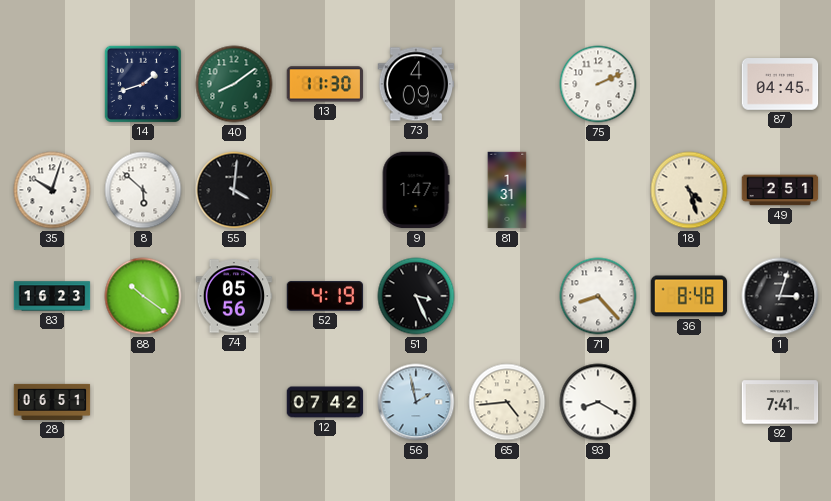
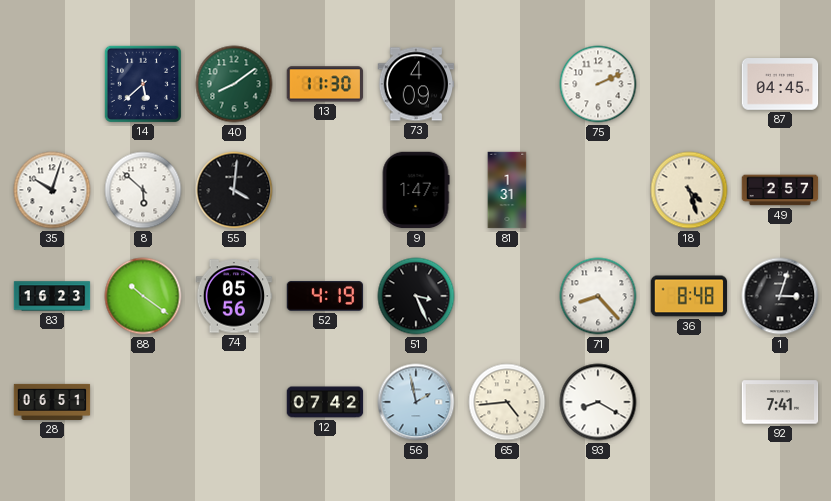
14: 1:42 -> 5:38
49: 2:51 -> 2:57
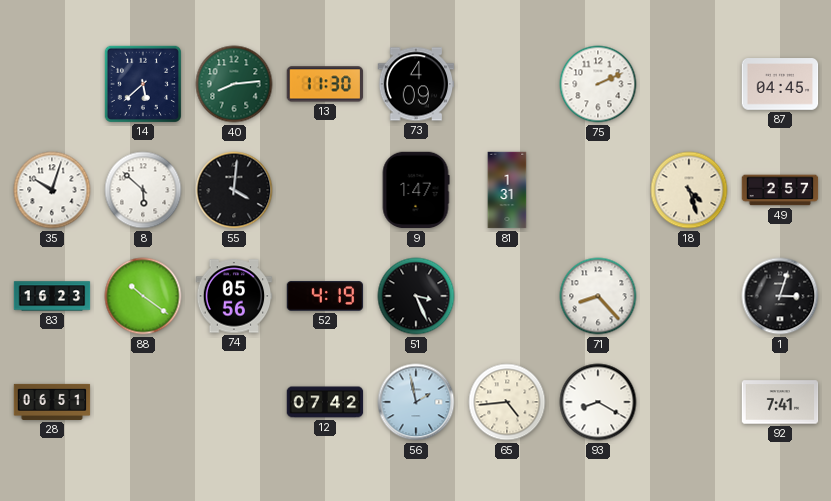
40: 8:09 -> 8:14
36: 8:48 -> none
